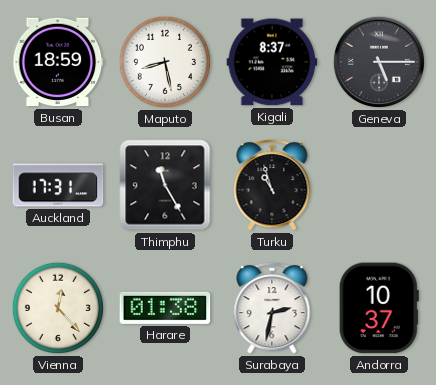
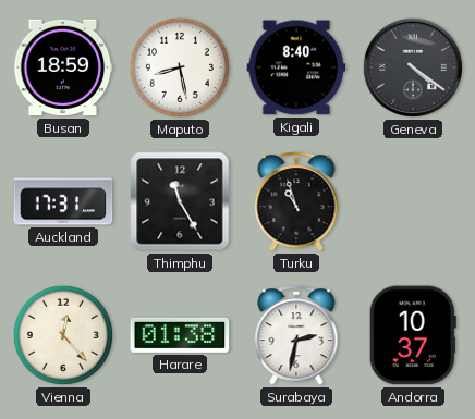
Kigali: 8:37 -> 8:40
Geneva: 5:15 -> 4:21
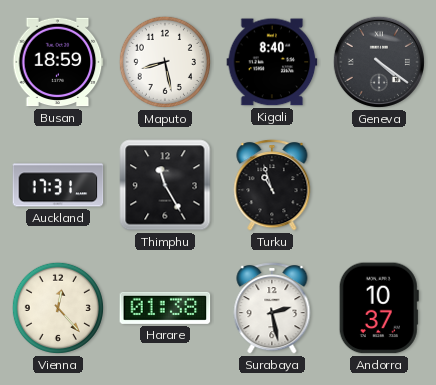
Surabaya: 2:32 -> 2:28
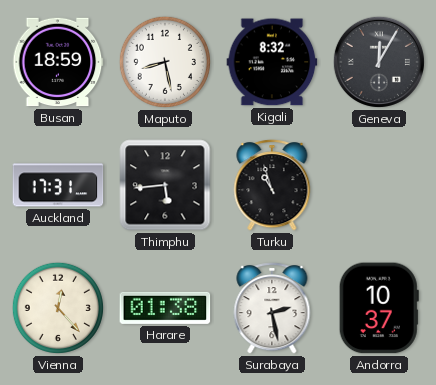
Kigali: 8:40 -> 8:32
Geneva: 4:21 -> 12:05
Thimphu: 11:25 -> 5:44
